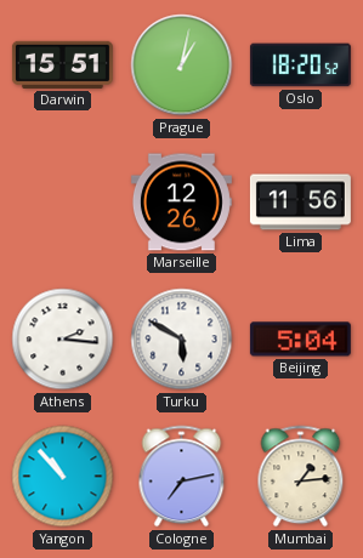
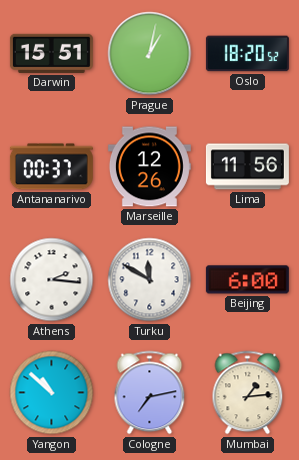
Antananarivo: none -> 00:37
Turku: 5:50 -> 11:50
Beijing: 5:04 -> 6:00
Yangon: 10:53 -> 10:52
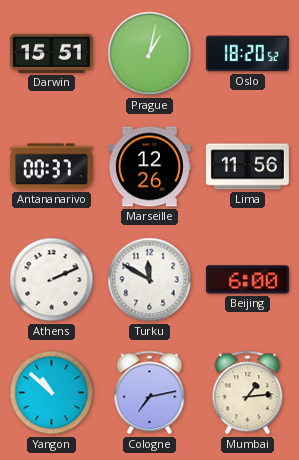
Athens: 2:16 -> 2:11
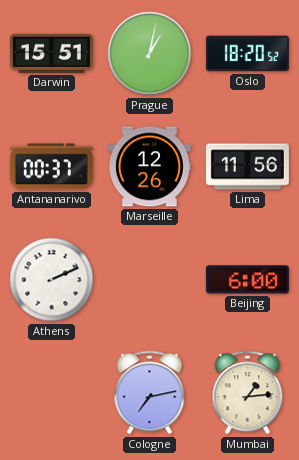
Turku: 11:50 -> none
Yangon: 10:52 -> none
